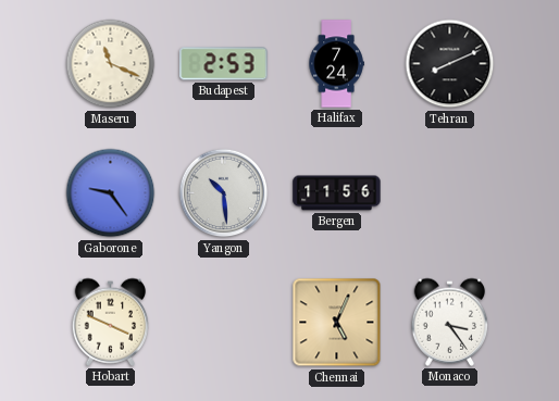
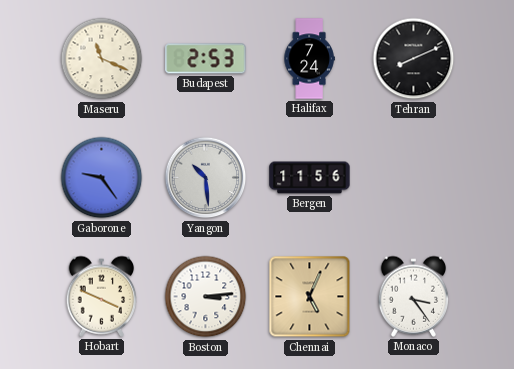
Boston: none -> 3:14
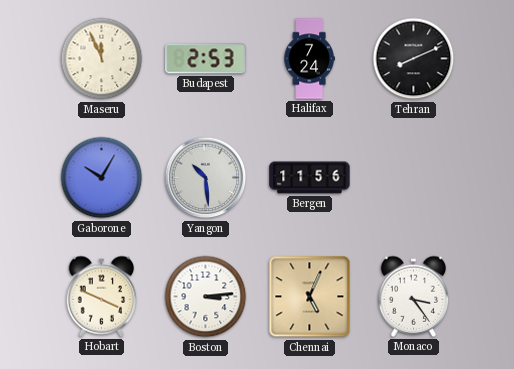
Maseru: 11:19 -> 11:56
Gaborone: 9:24 -> 10:05
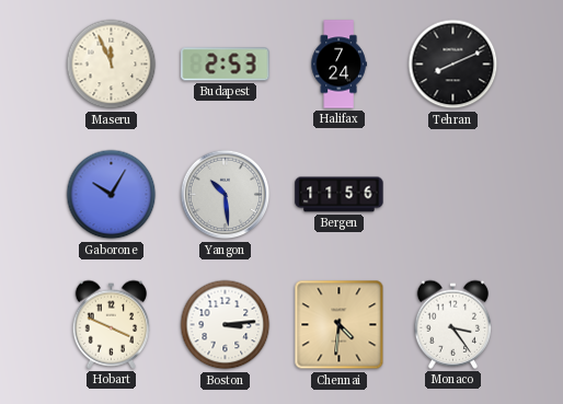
Chennai: 5:04 -> 4:31
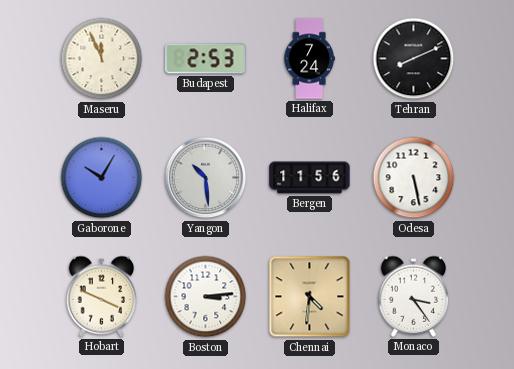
Odesa: none -> 5:28
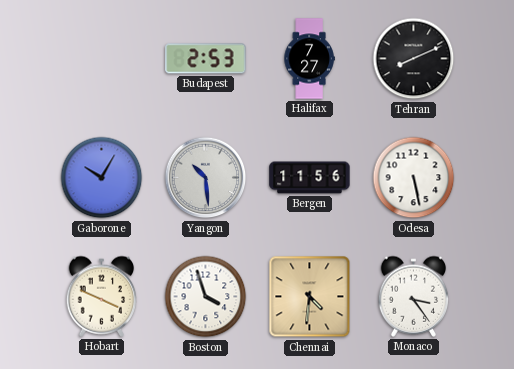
Maseru: 11:56 -> none
Halifax: 7:24 -> 7:27
Boston: 3:14 -> 3:57
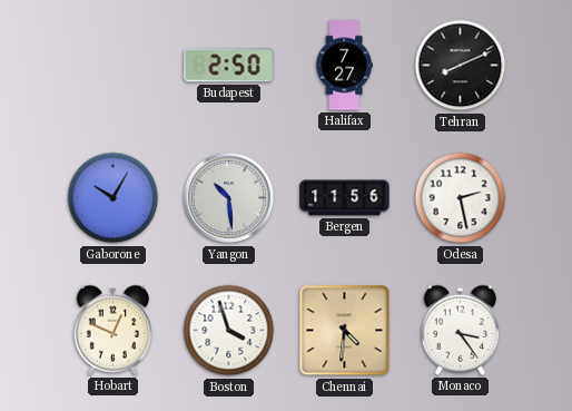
Budapest: 2:53 -> 2:50
Odesa: 5:28 -> 2:28
Hobart: 3:49 -> 12:49
